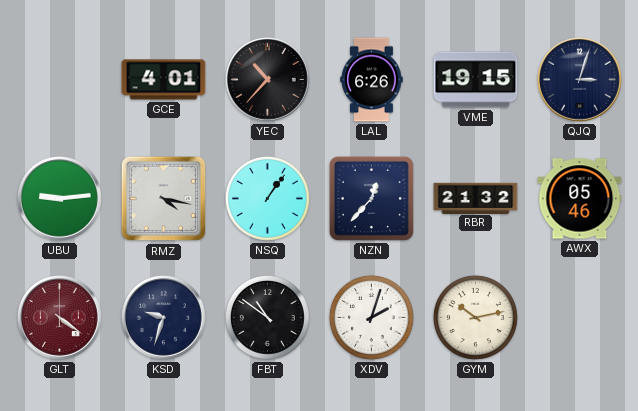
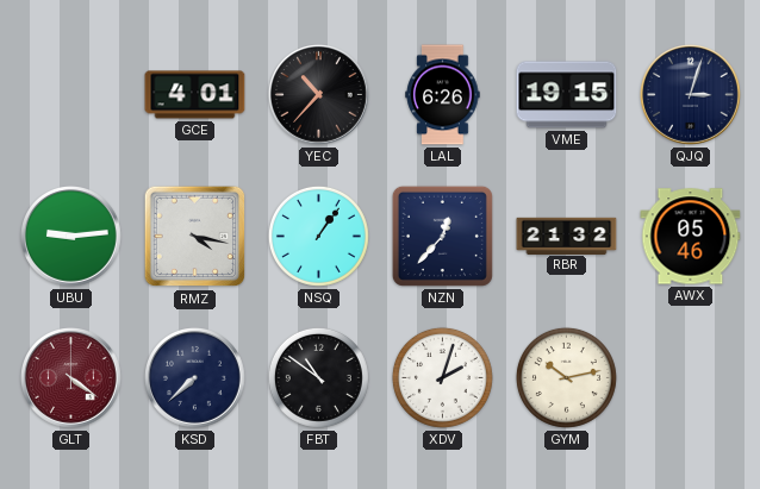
KSD: 9:33 -> 7:38
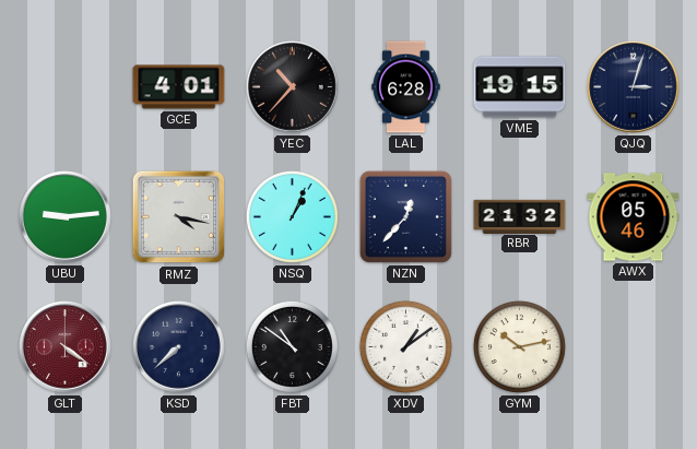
LAL: 6:26 -> 6:28
NSQ: 1:06 -> 1:04
XDV: 2:03 -> 1:09
